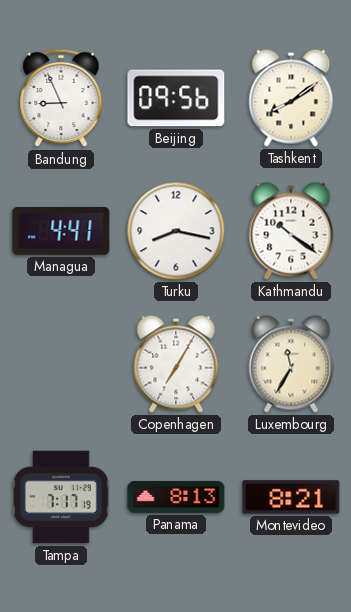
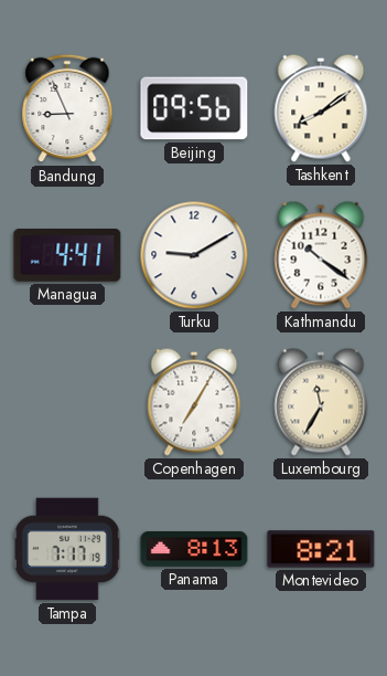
Turku: 8:17 -> 9:10
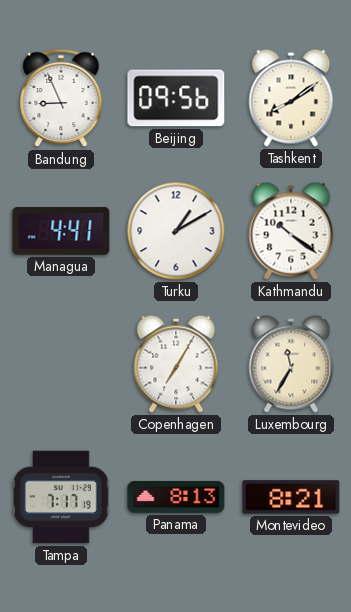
Turku: 9:10 -> 1:10
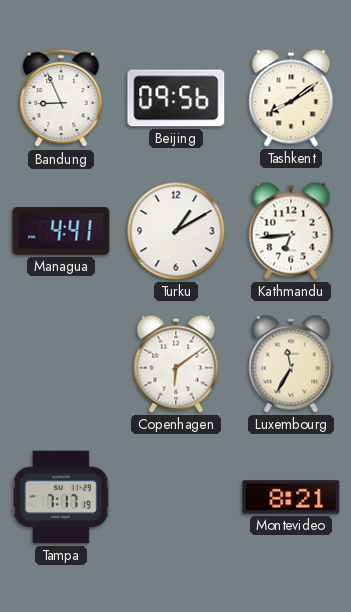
Kathmandu: 10:21 -> 6:44
Copenhagen: 7:05 -> 6:09
Panama: 8:13 -> none
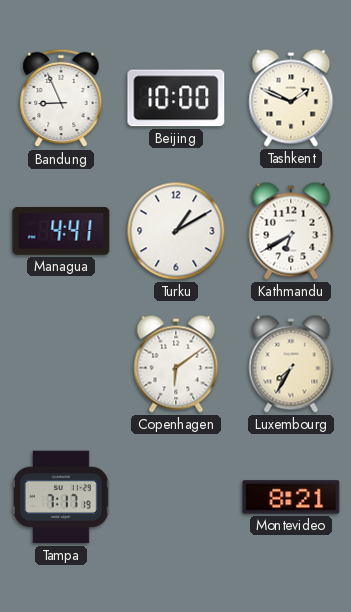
Beijing: 09:56 -> 10:00
Tashkent: 8:09 -> 1:49
Kathmandu: 6:44 -> 6:40
Luxembourg: 11:35 -> 7:35
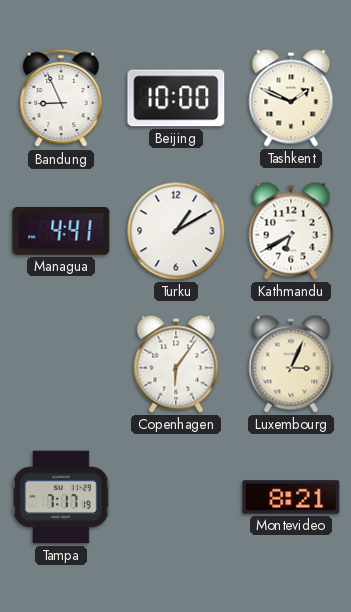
Copenhagen: 6:09 -> 6:06
Luxembourg: 7:35 -> 3:04
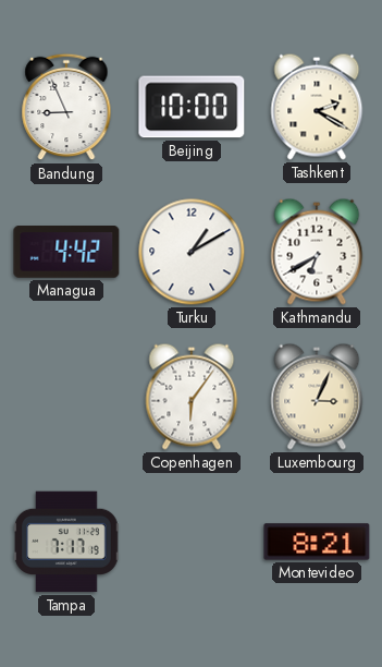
Tashkent: 1:49 -> 2:20
Managua: 4:41 -> 4:42
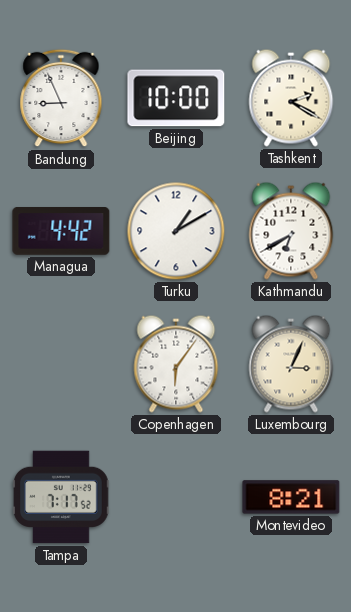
Tampa: 7:17:19 -> 7:17:52
